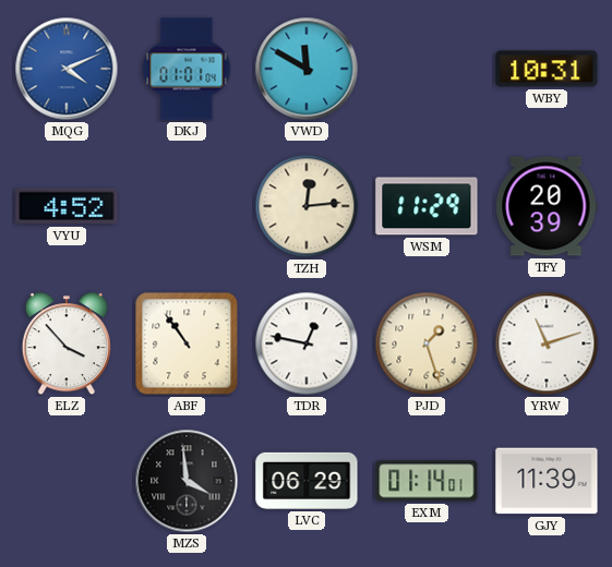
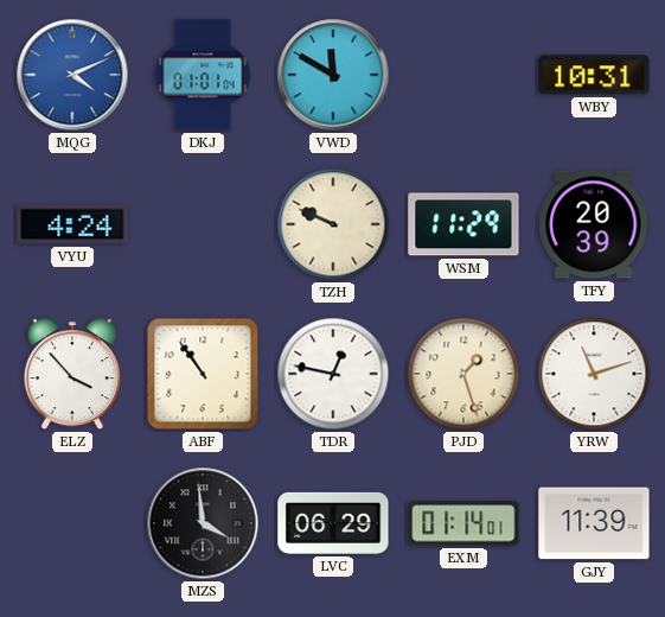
VYU: 4:52 -> 4:24
TZH: 12:14 -> 9:49
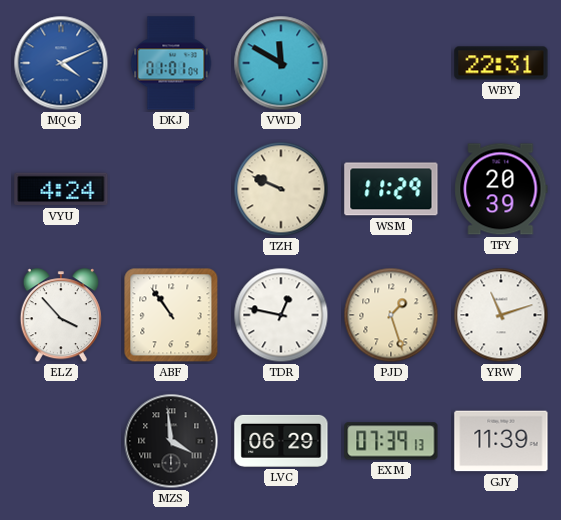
WBY: 10:31 -> 22:31
EXM: 01:14 -> 07:39
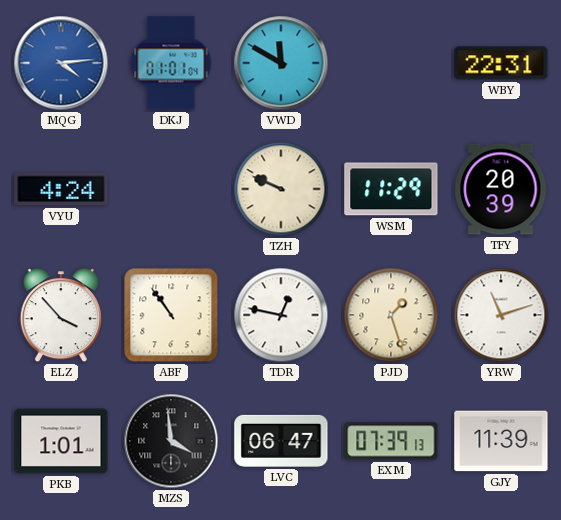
MQG: 4:11 -> 4:14
PKB: none -> 1:01
LVC: 06:29 -> 06:47
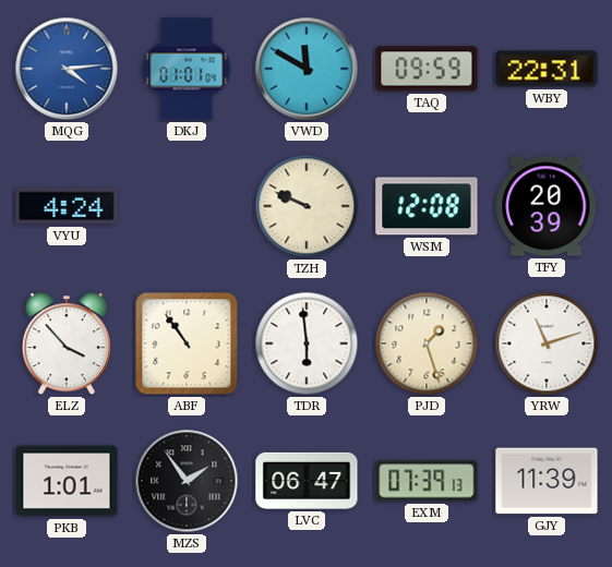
TAQ: none -> 09:59
WSM: 11:29 -> 12:08
TDR: 12:47 -> 5:59
MZS: 3:59 -> 1:54
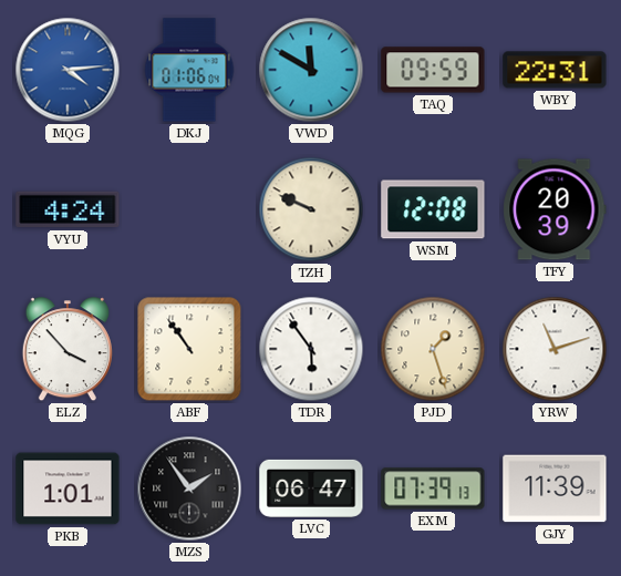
DKJ: 01:01 -> 01:06
TDR: 5:59 -> 5:54
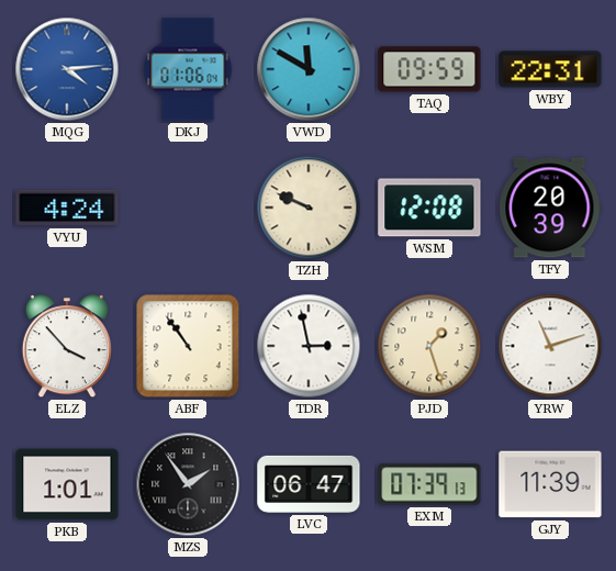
TDR: 5:54 -> 2:58
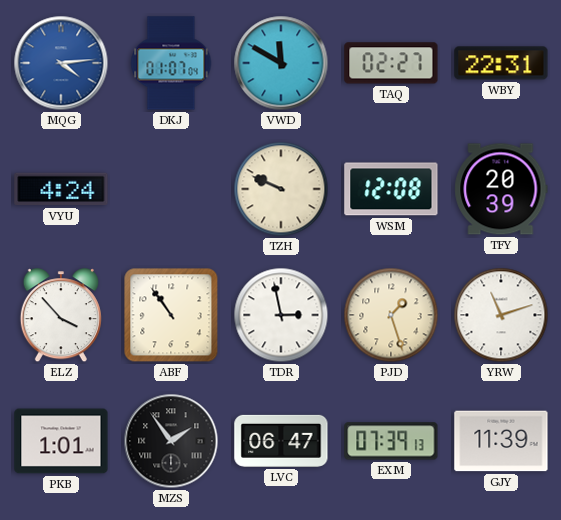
DKJ: 01:06 -> 01:07
TAQ: 09:59 -> 02:27
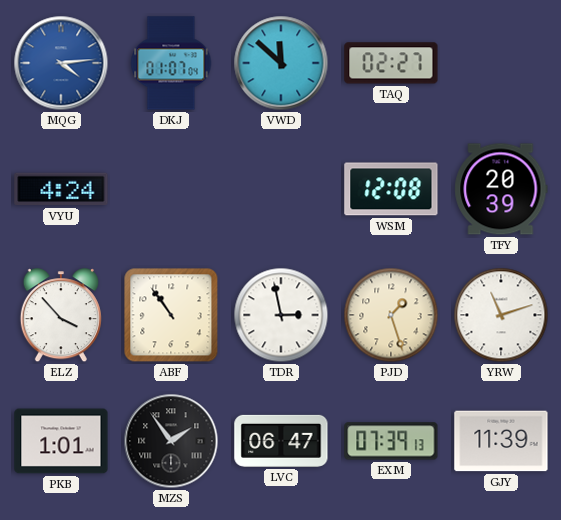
VWD: 11:50 -> 11:52
WBY: 22:31 -> none
TZH: 9:49 -> none
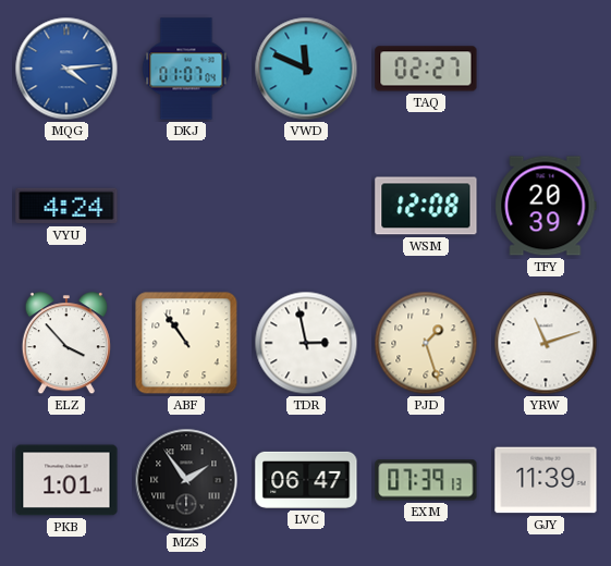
VWD: 11:52 -> 11:49
